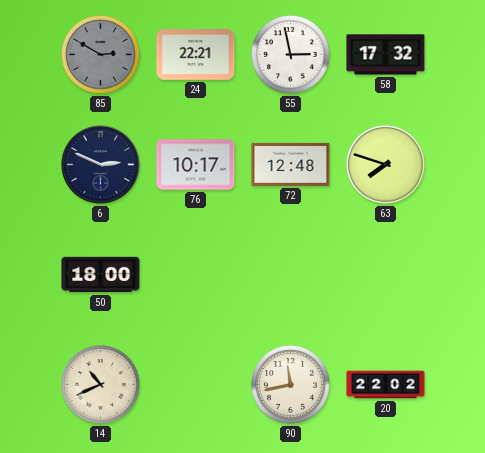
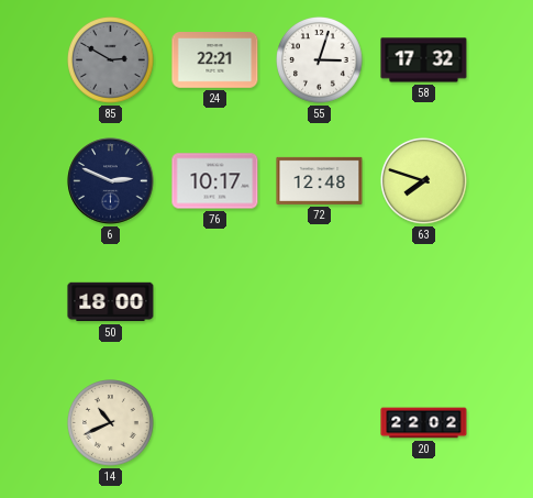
55: 2:58 -> 3:03
90: 11:43 -> none
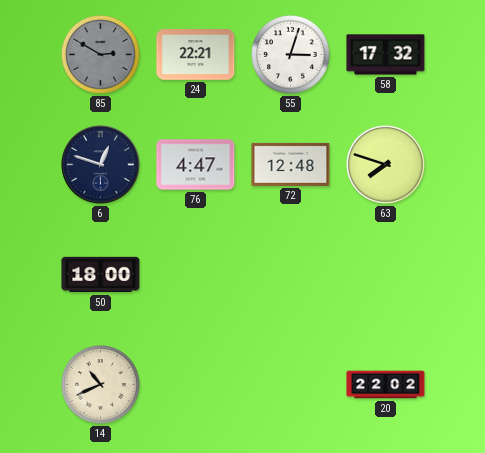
6: 2:49 -> 12:48
76: 10:17 -> 4:47
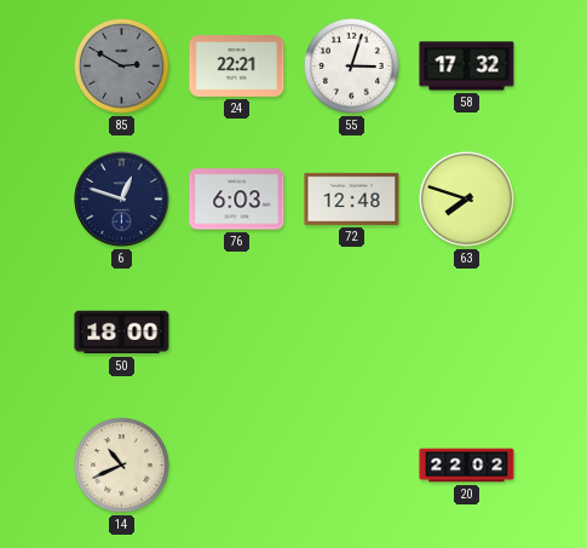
76: 4:47 -> 6:03
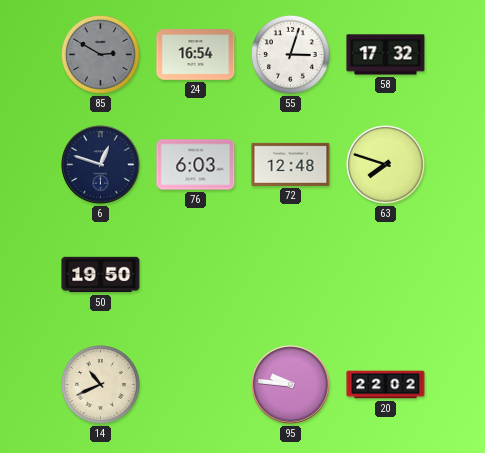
24: 22:21 -> 16:54
50: 18:00 -> 19:50
95: none -> 9:46
